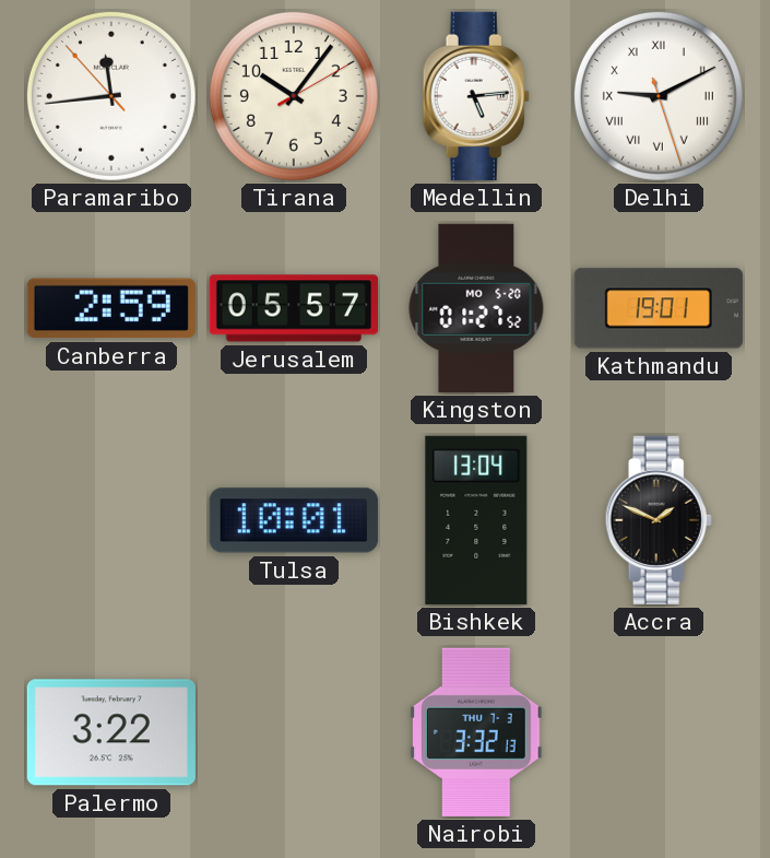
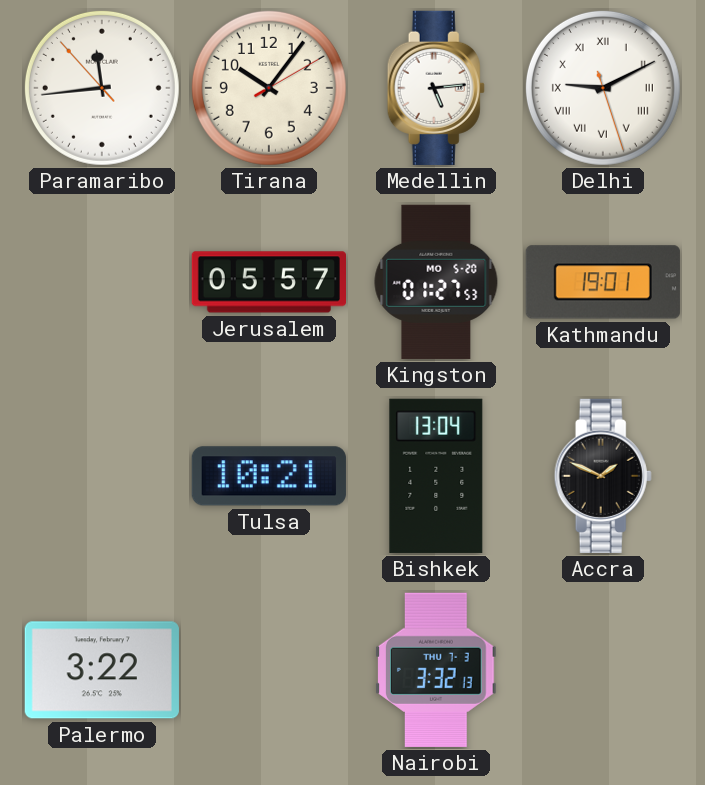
Canberra: 2:59 -> none
Kingston: 01:27:52 -> 01:27:53
Tulsa: 10:01 -> 10:21
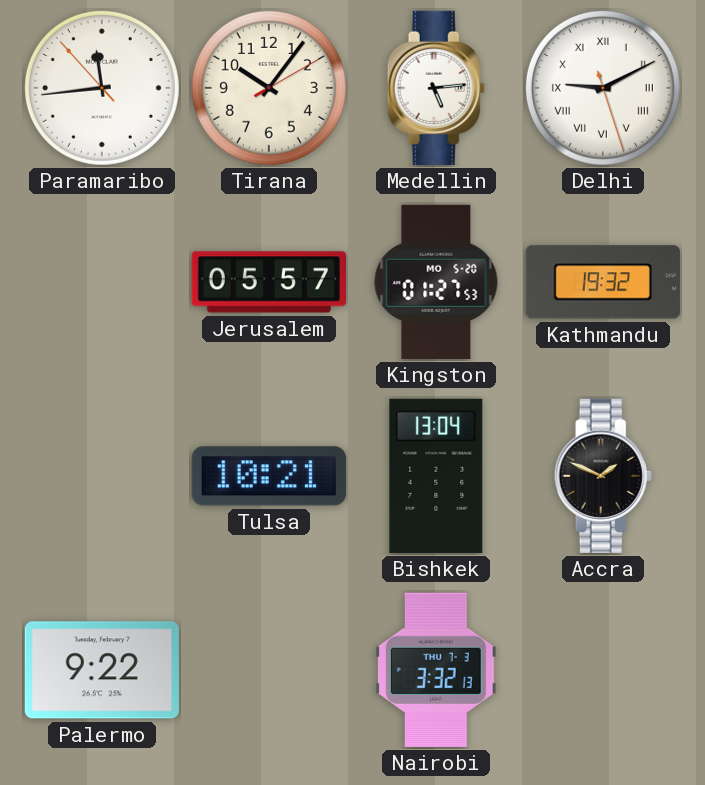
Kathmandu: 19:01 -> 19:32
Palermo: 3:22 -> 9:22
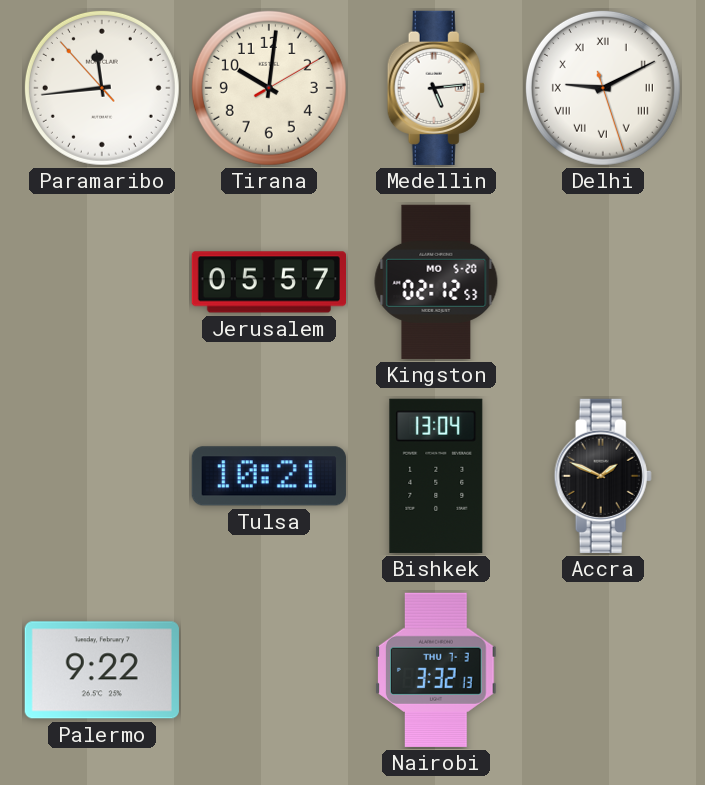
Tirana: 10:06 -> 10:01
Kingston: 01:27 -> 02:12
Kathmandu: 19:32 -> none
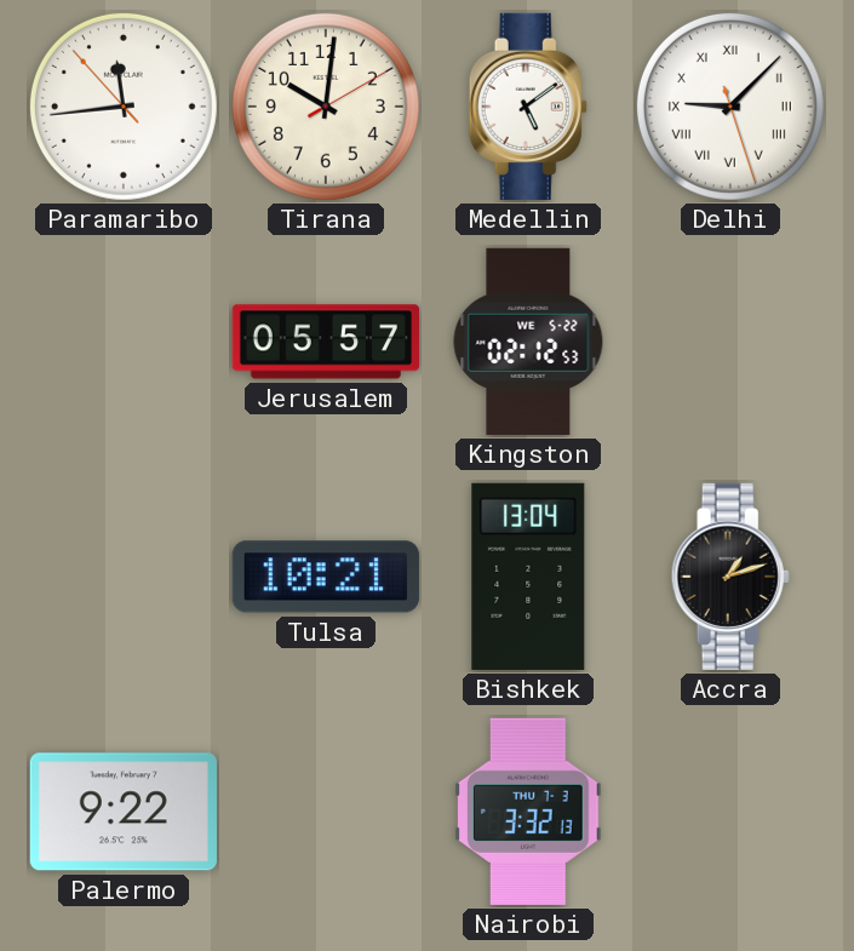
Medellin: 5:14 -> 5:09
Delhi: 9:10 -> 9:07
Kingston date: MO 5-20 -> WE 5-22
Accra: 1:49 -> 1:12
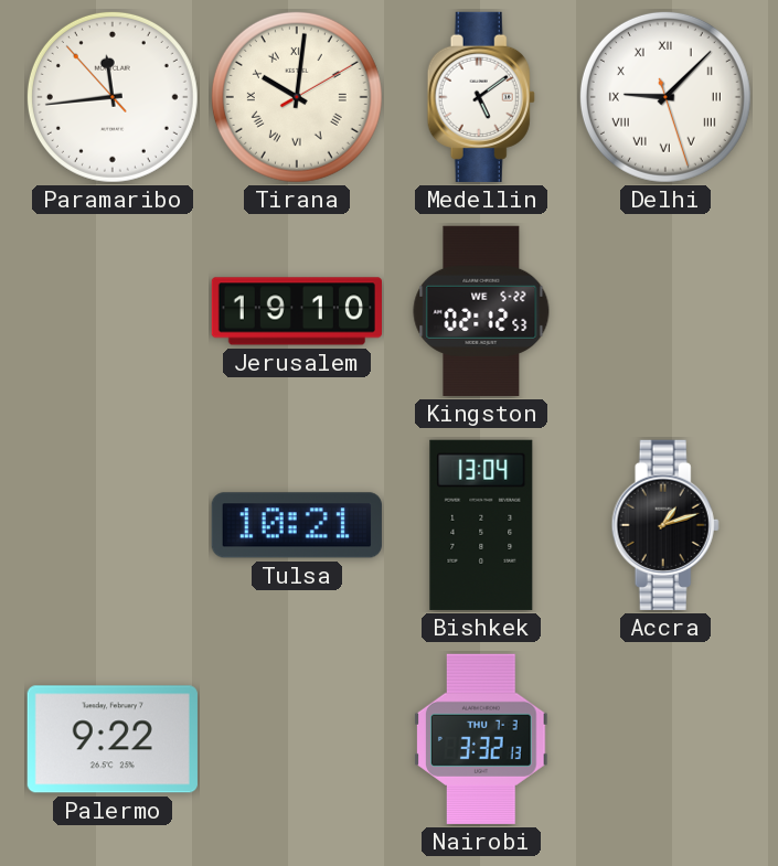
Tirana numerals: Arabic -> Roman
Jerusalem: 05:57 -> 19:10
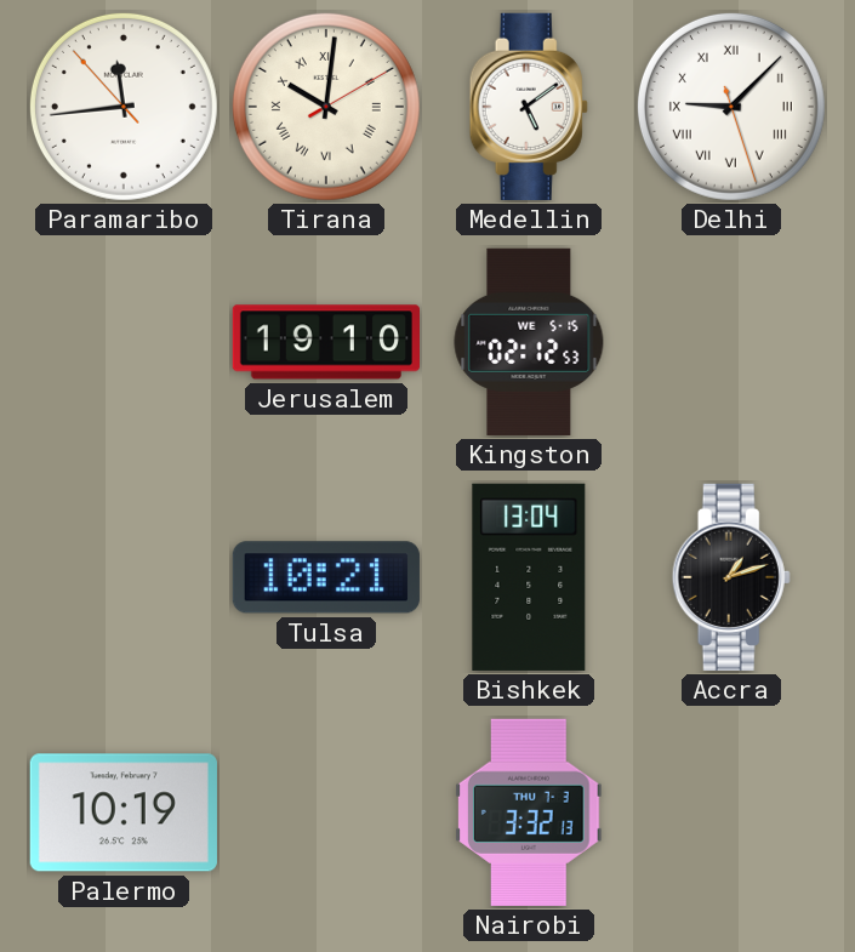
Kingston date: WE 5-22 -> WE 5-15
Palermo: 9:22 -> 10:19
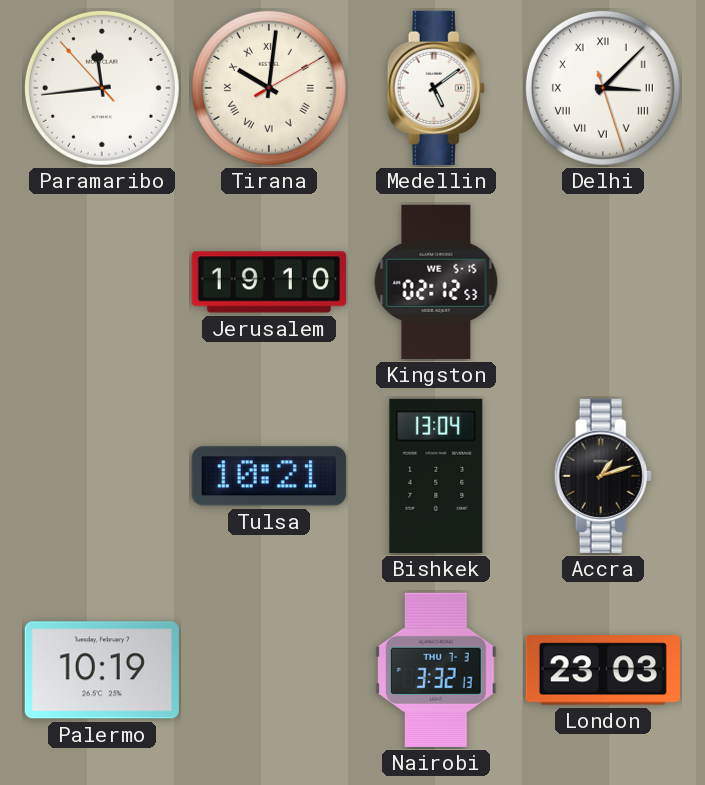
Delhi: 9:07 -> 3:07
London: none -> 23:03
